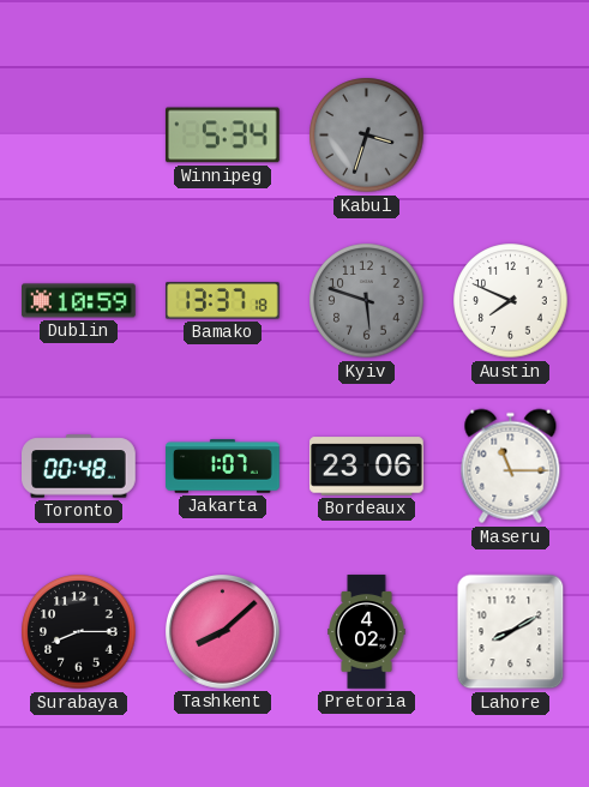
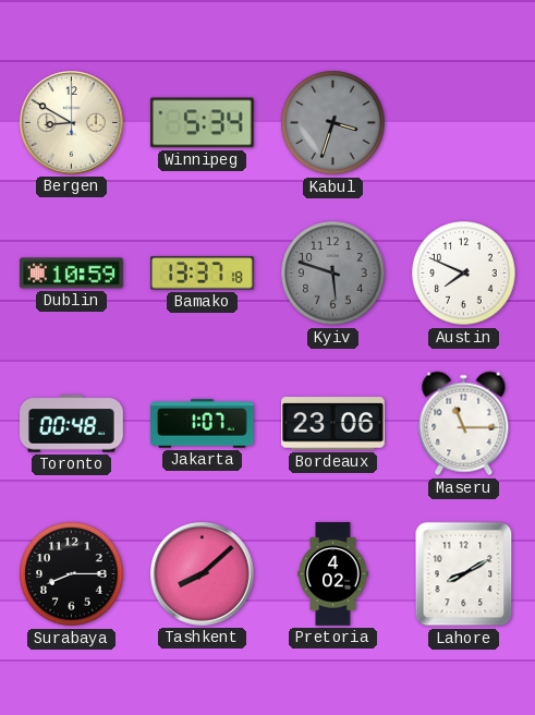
Bergen: none -> 8:50
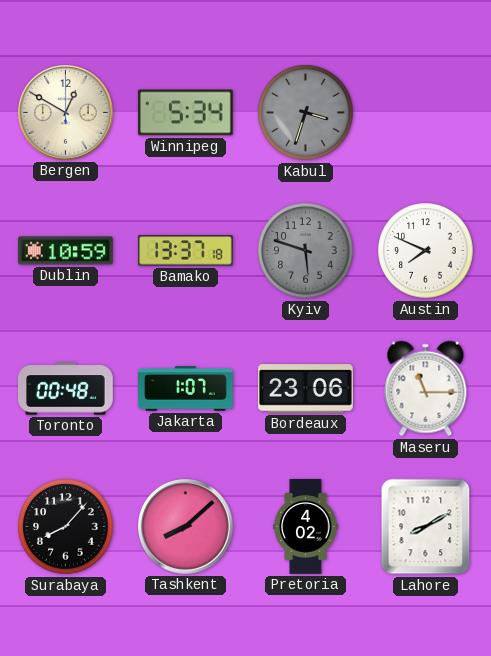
Bergen: 8:50 -> 12:50
Surabaya: 8:15 -> 8:07
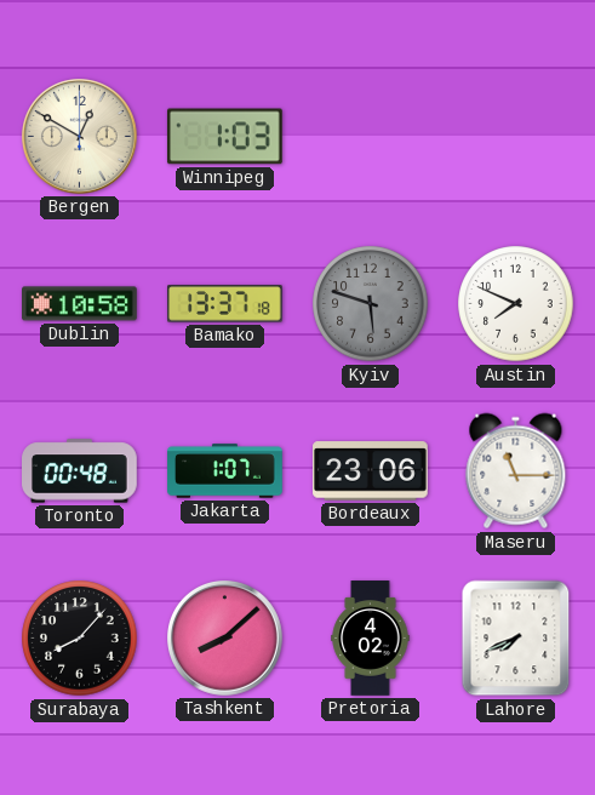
Winnipeg: 5:34 -> 1:03
Kabul: 3:33 -> none
Dublin: 10:59 -> 10:58
Lahore: 8:10 -> 7:41
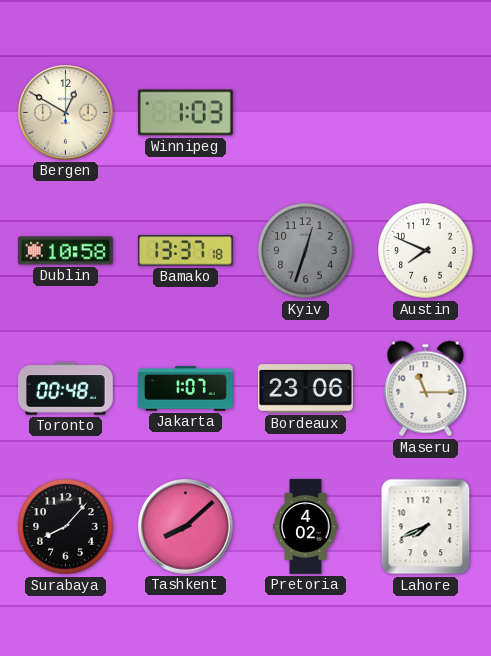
Kyiv: 5:48 -> 12:33
